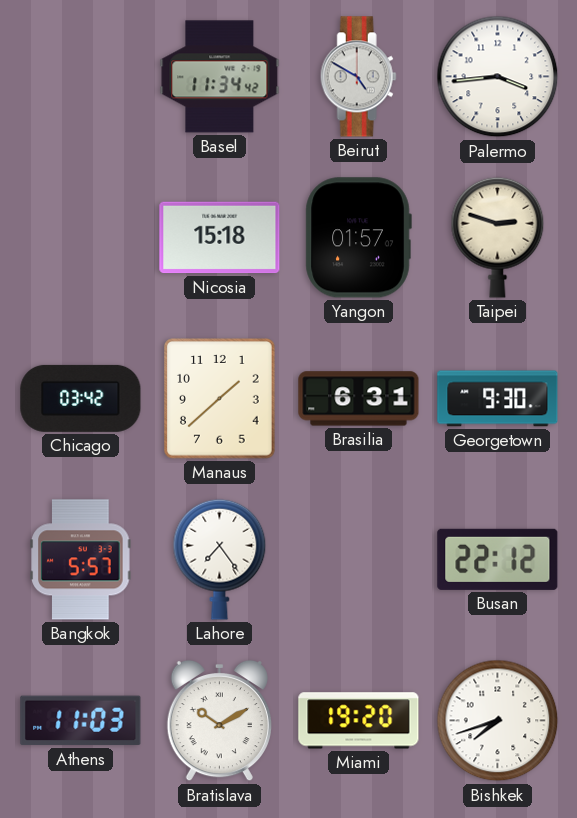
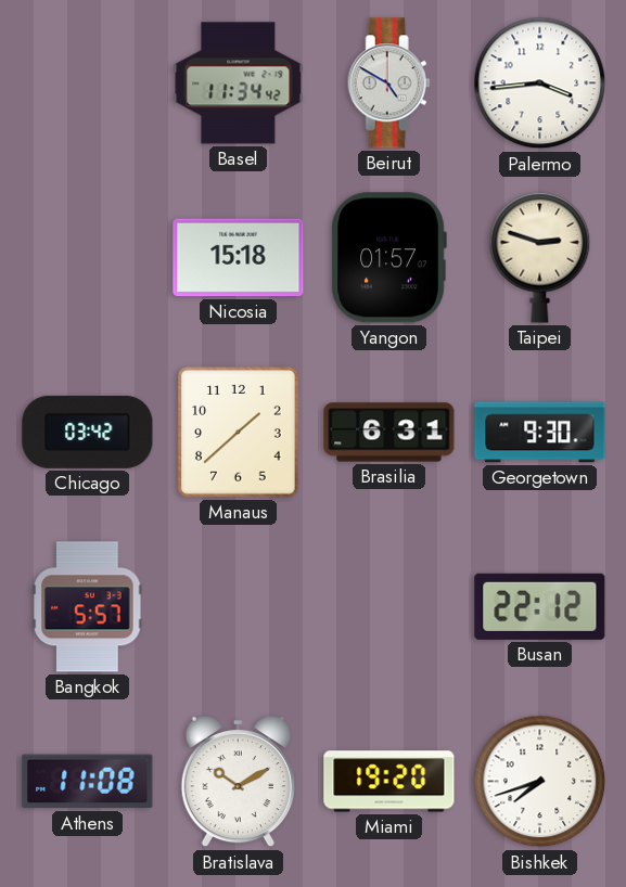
Lahore: 7:24 -> none
Athens: 11:03 -> 11:08
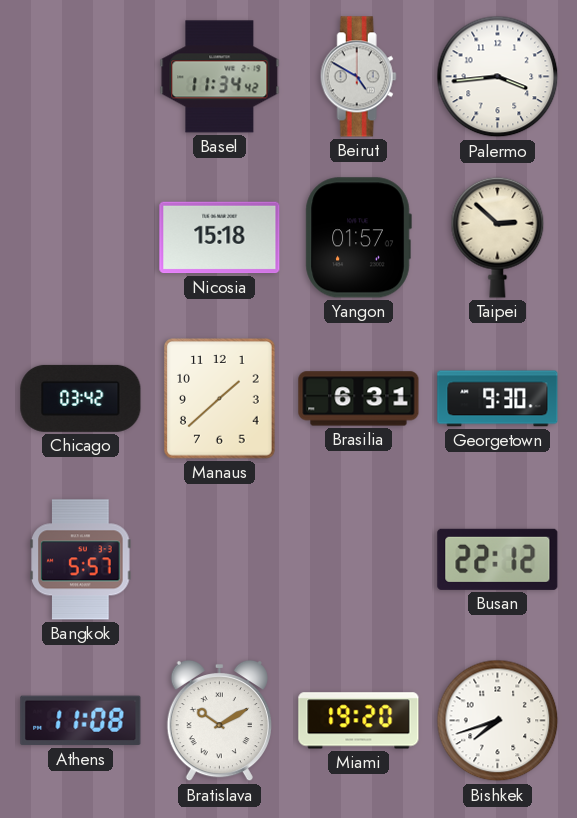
Taipei: 2:48 -> 2:52
